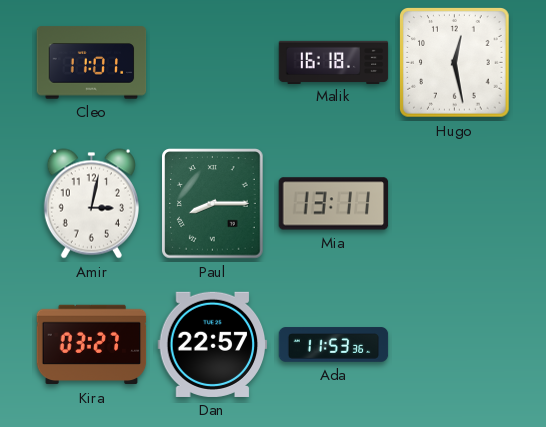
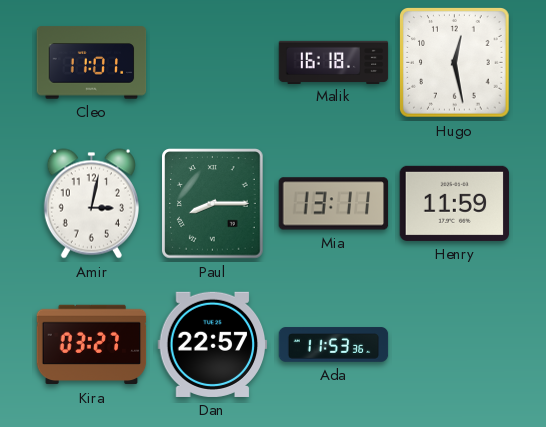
Henry: none -> 11:59
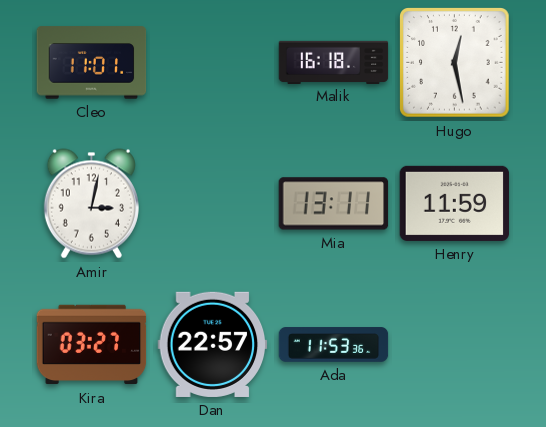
Paul: 8:15 -> none
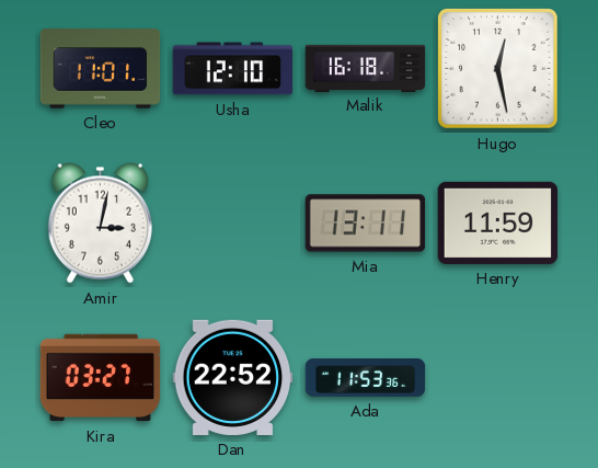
Usha: none -> 12:10
Dan: 22:57 -> 22:52
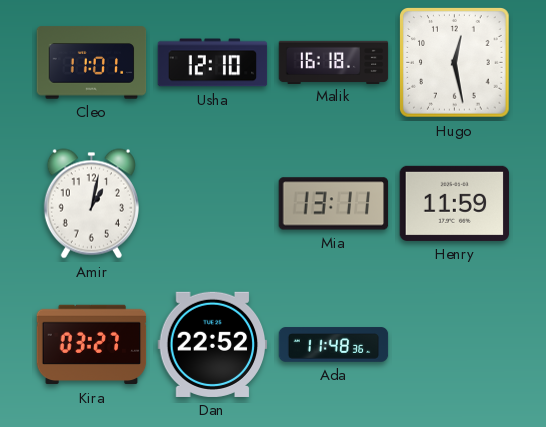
Amir: 3:02 -> 1:02
Ada: 11:53 -> 11:48
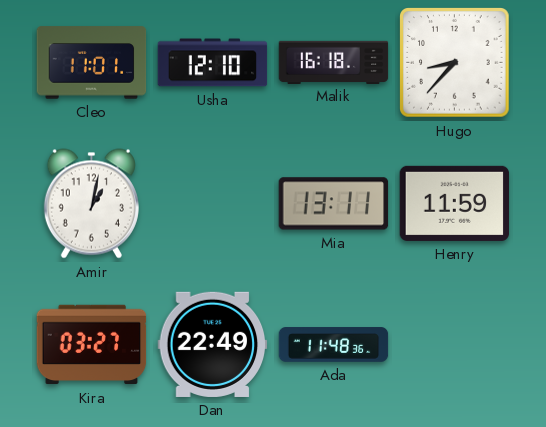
Hugo: 12:28 -> 8:37
Dan: 22:52 -> 22:49
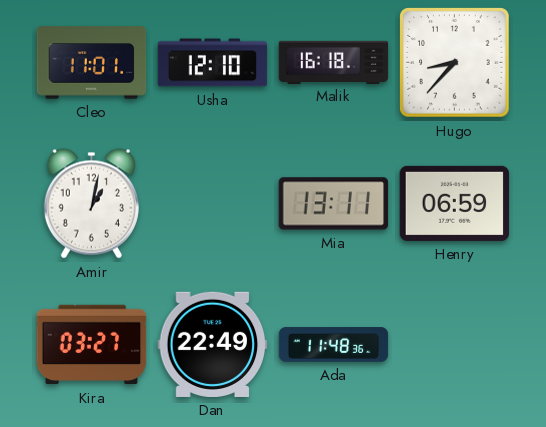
Henry: 11:59 -> 06:59
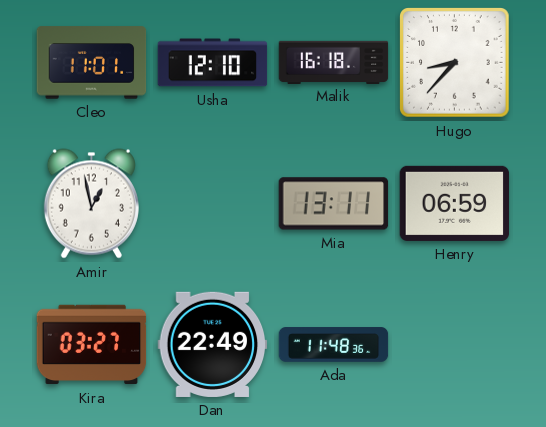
Amir: 1:02 -> 12:58
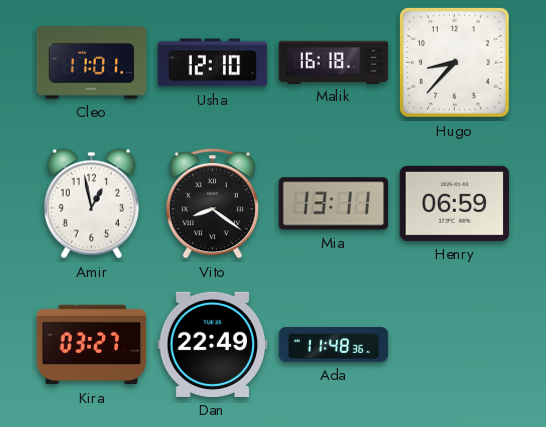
Vito: none -> 8:21
